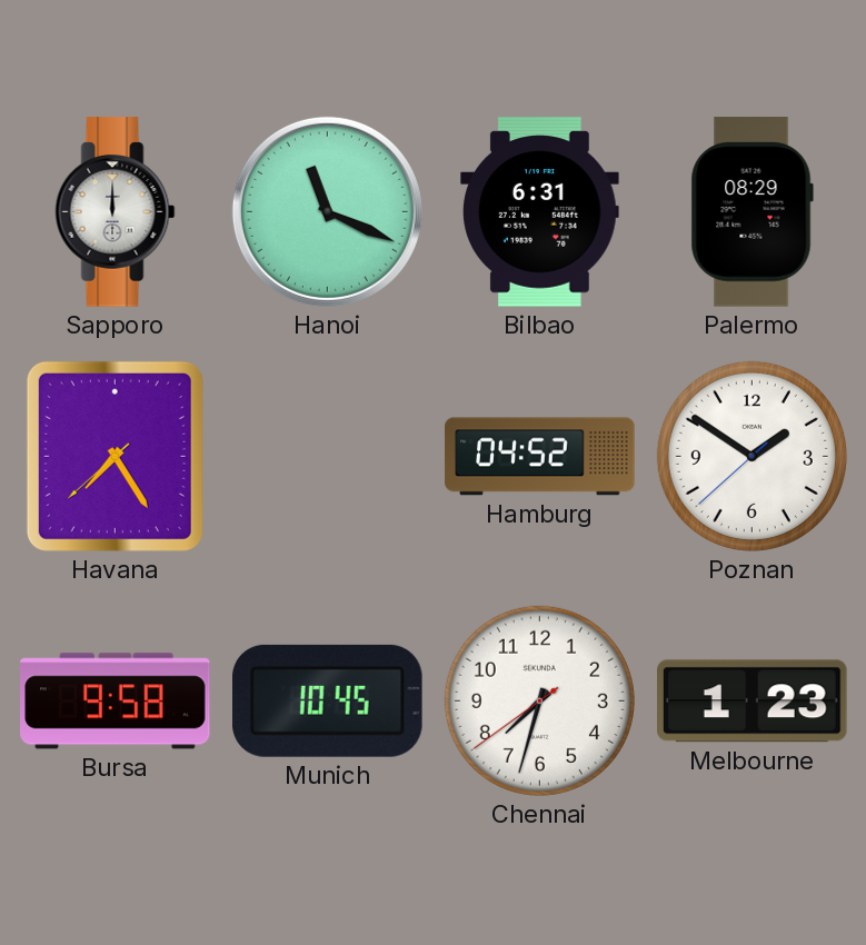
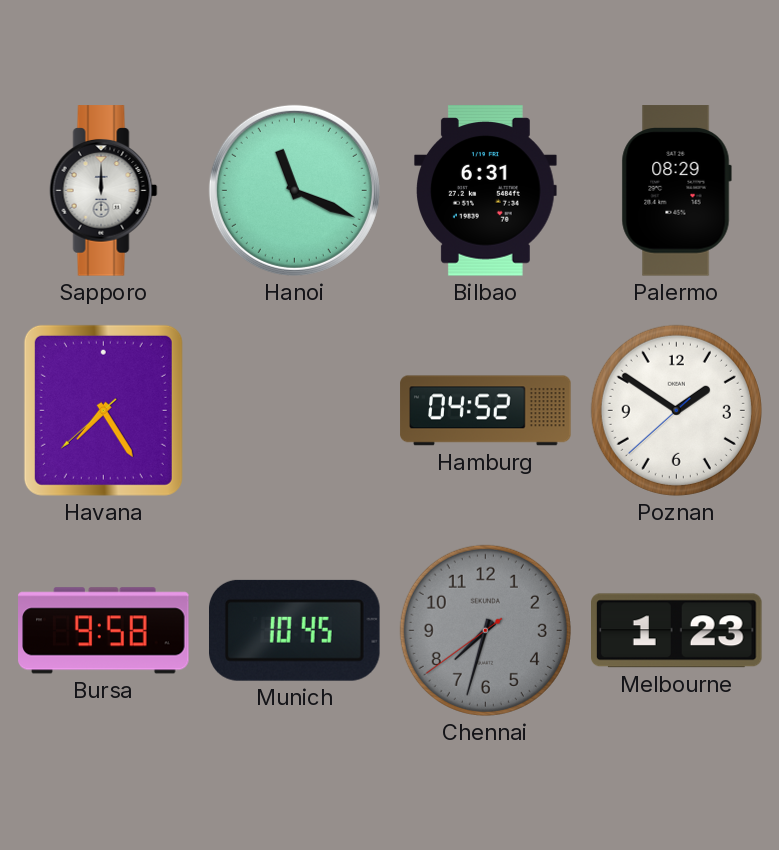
Chennai dial: white -> grey
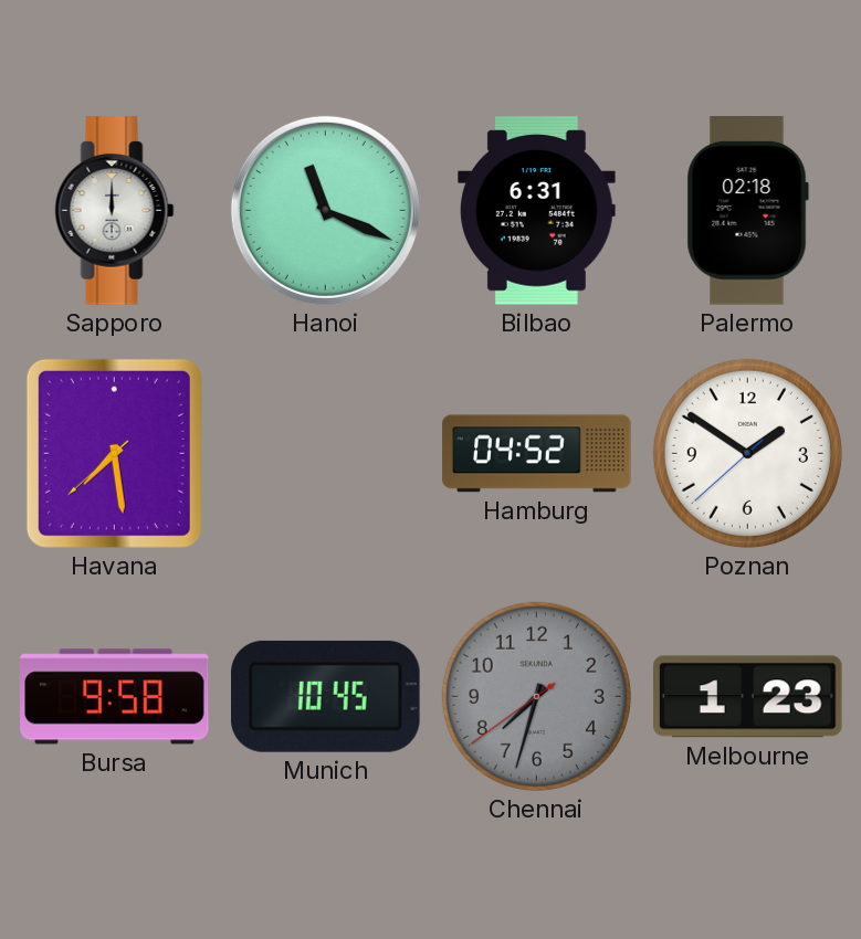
Palermo: 08:29 -> 02:18
Havana: 7:24 -> 7:28
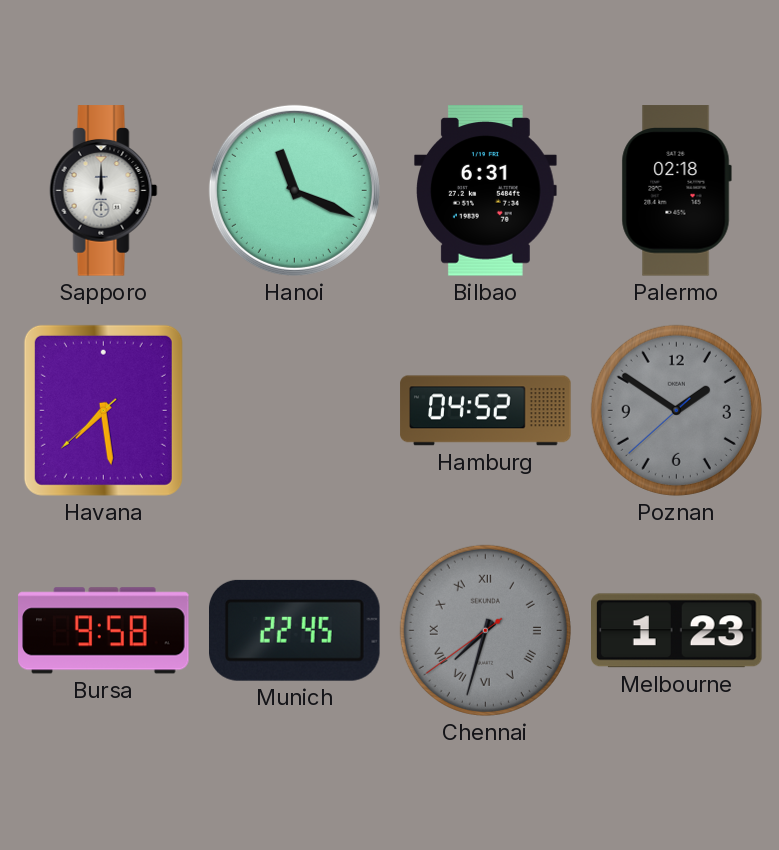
Poznan dial: white -> grey
Munich: 10:45 -> 22:45
Chennai numerals: Arabic -> Roman
